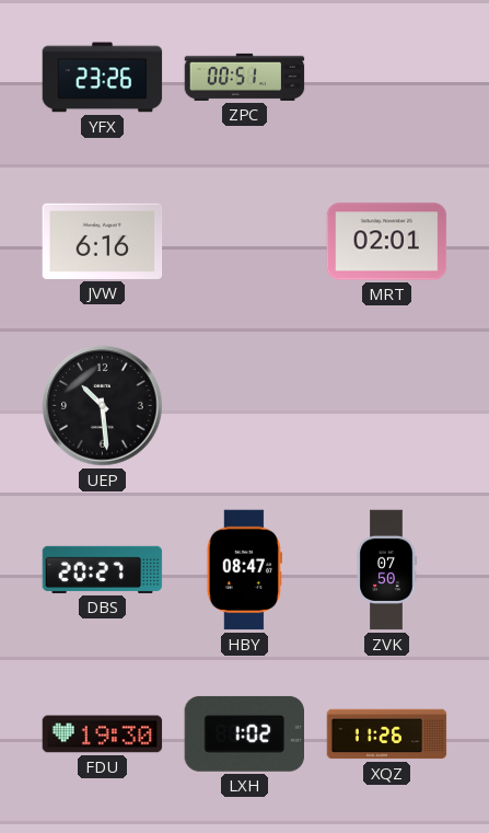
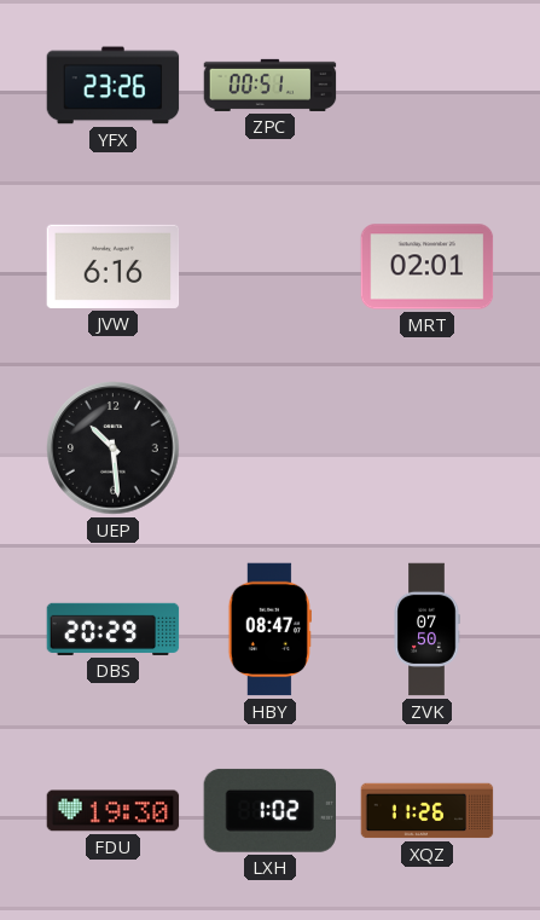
DBS: 20:27 -> 20:29
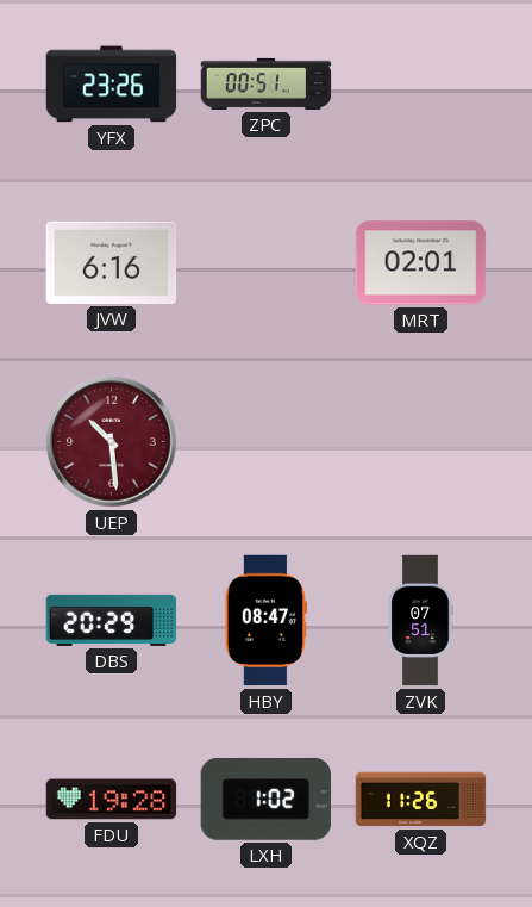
UEP dial: black -> burgundy
ZVK: 07:50 -> 07:51
FDU: 19:30 -> 19:28
